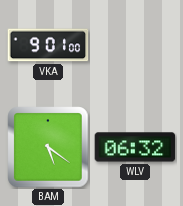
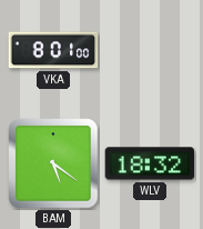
VKA: 9:01 -> 8:01
WLV: 06:32 -> 18:32
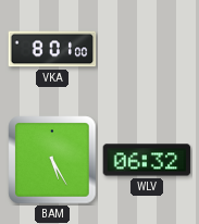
BAM: 5:21 -> 5:25
WLV: 18:32 -> 06:32
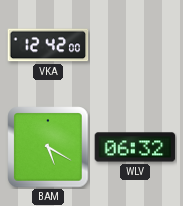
VKA: 8:01 -> 12:42
BAM: 5:25 -> 5:20
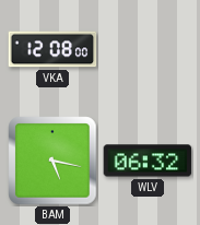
VKA: 12:42 -> 12:08
BAM: 5:20 -> 5:17
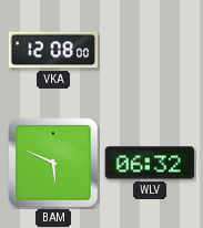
BAM: 5:17 -> 5:49
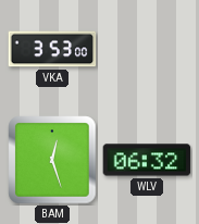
VKA: 12:08 -> 3:53
BAM: 5:49 -> 12:27
